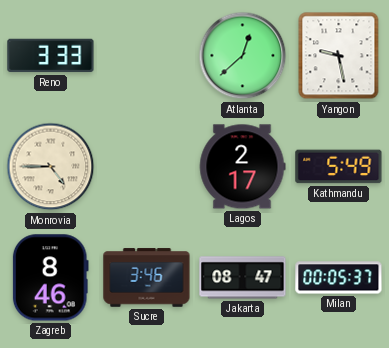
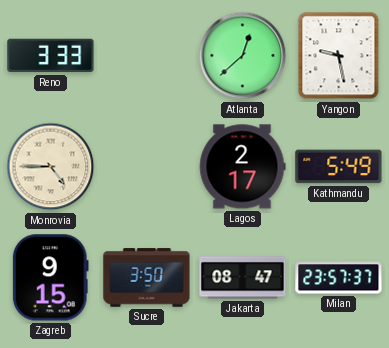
Zagreb: 8:46 -> 9:15
Sucre: 3:46 -> 3:50
Milan: 00:05 -> 23:57
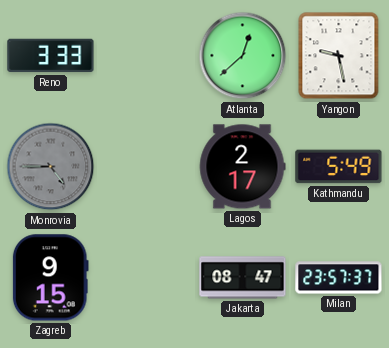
Monrovia dial: cream -> grey
Sucre: 3:50 -> none
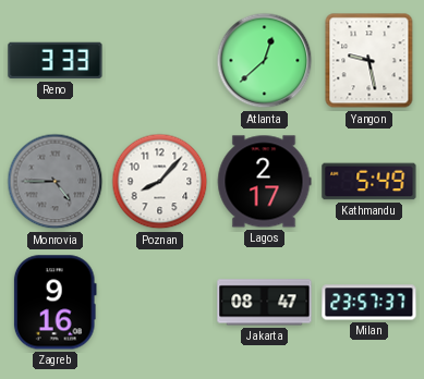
Poznan: none -> 8:07
Zagreb: 9:15 -> 9:16
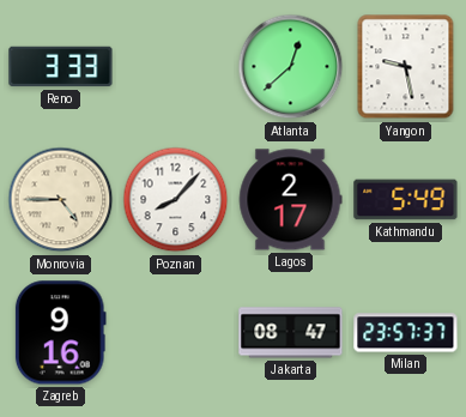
Monrovia dial: grey -> cream
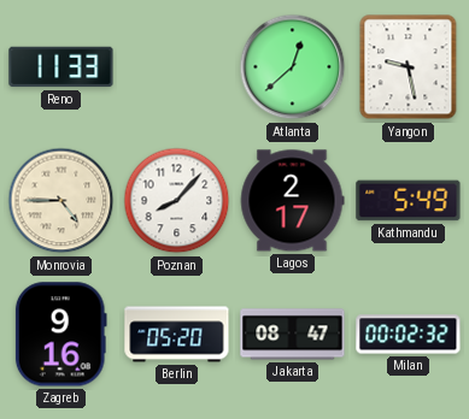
Reno: 3:33 -> 11:33
Berlin: none -> 05:20
Milan: 23:57 -> 00:02
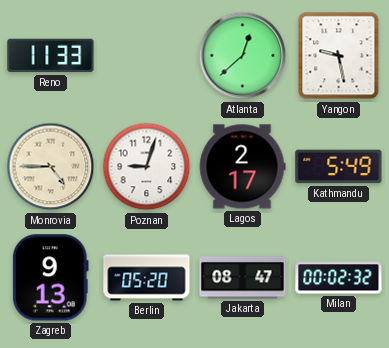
Poznan: 8:07 -> 9:03
Zagreb: 9:16 -> 9:13
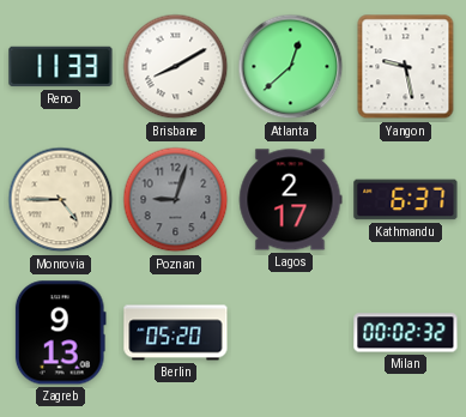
Brisbane: none -> 8:10
Poznan dial: white -> grey
Kathmandu: 5:49 -> 6:37
Jakarta: 08:47 -> none
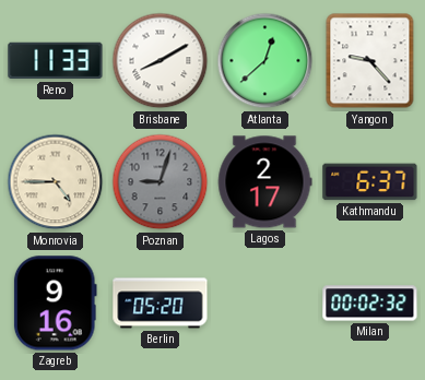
Yangon: 9:28 -> 9:23
Zagreb: 9:13 -> 9:16
